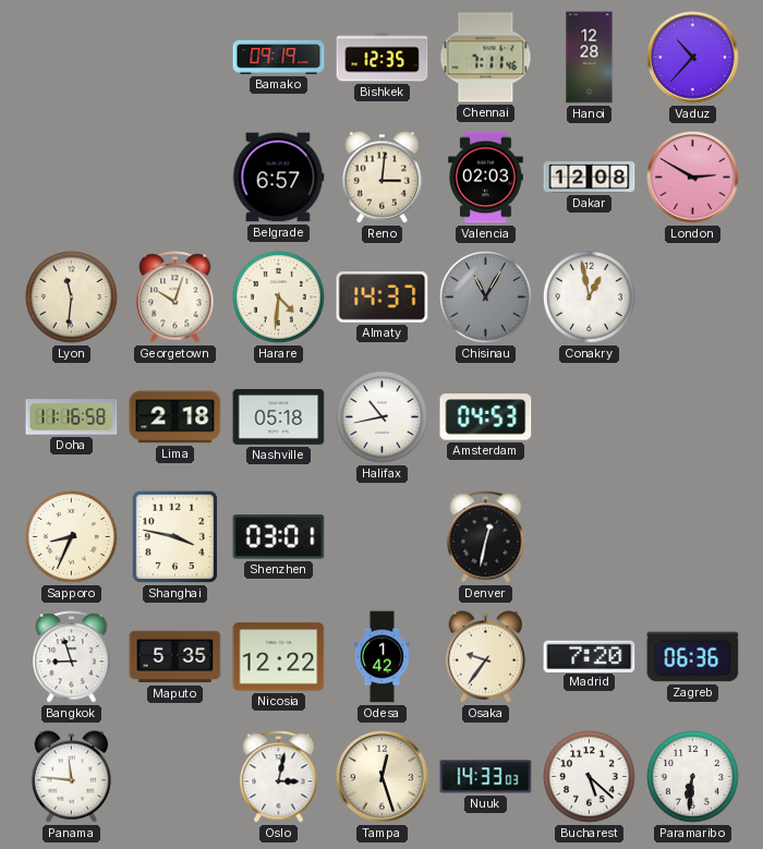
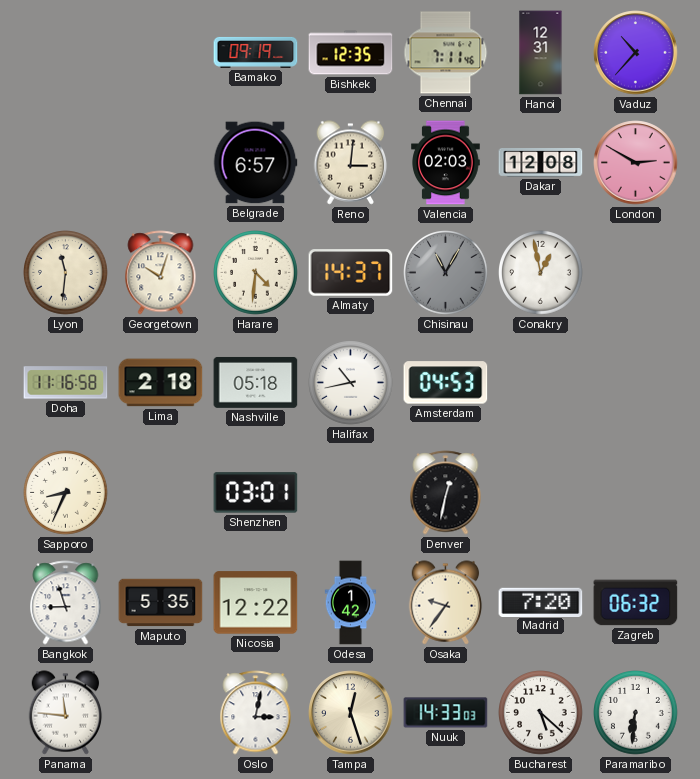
Hanoi: 12:28 -> 12:31
Shanghai: 3:47 -> none
Zagreb: 06:36 -> 06:32
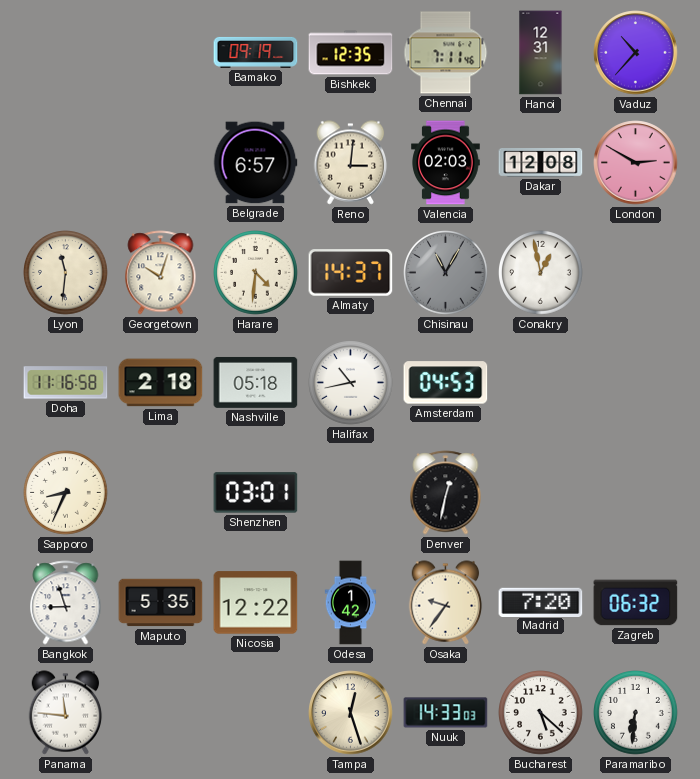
Oslo: 3:02 -> none
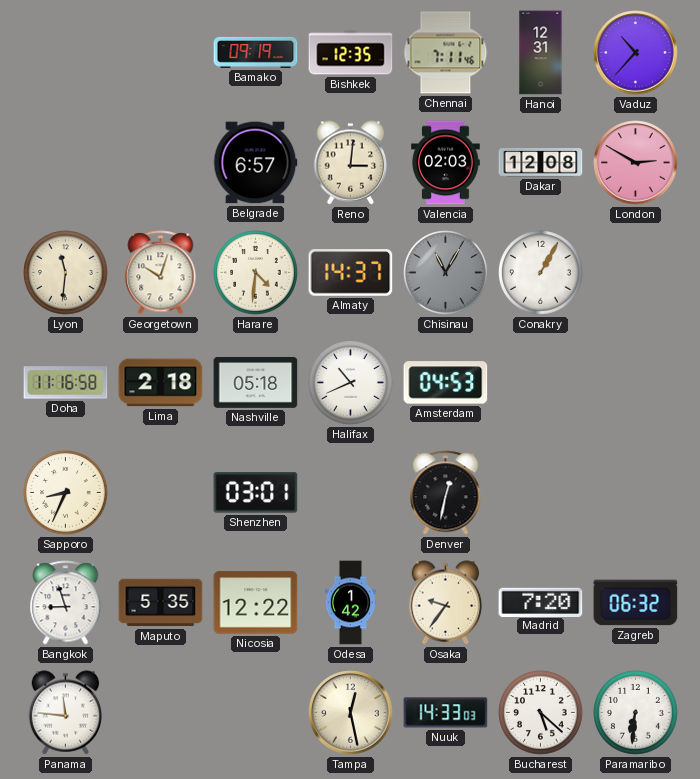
Conakry: 12:58 -> 1:05
Halifax: 10:43 -> 10:41
Tampa: 12:27 -> 12:28
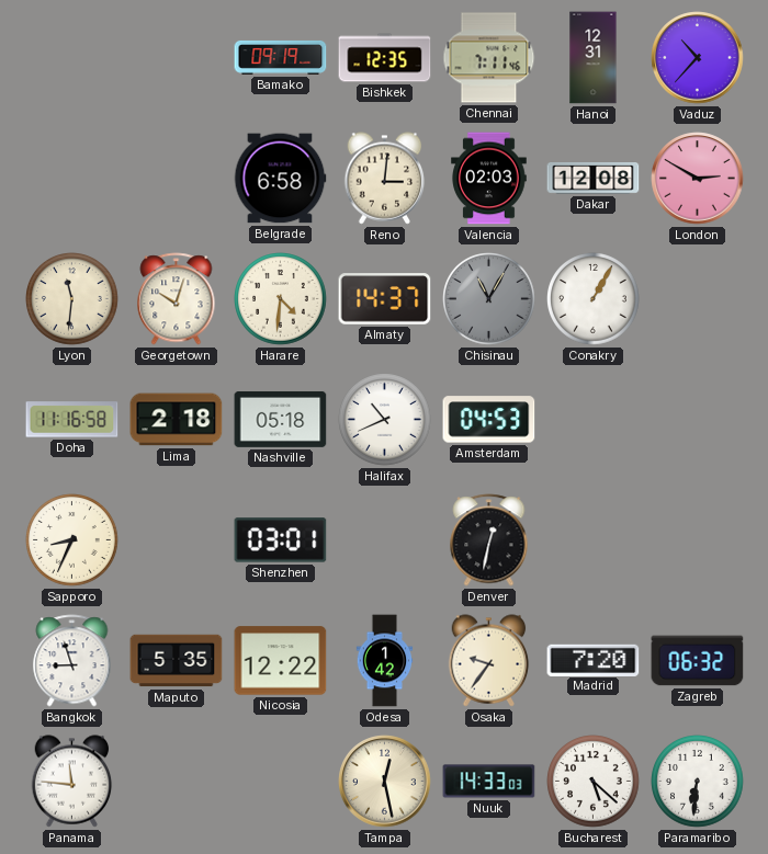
Belgrade: 6:57 -> 6:58
